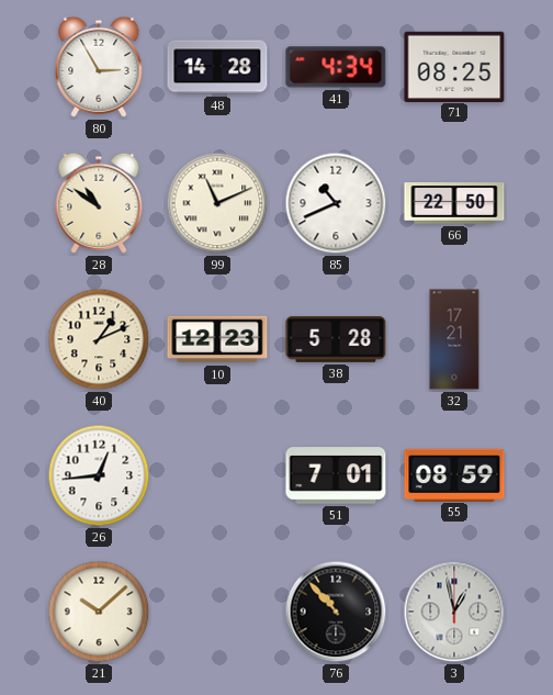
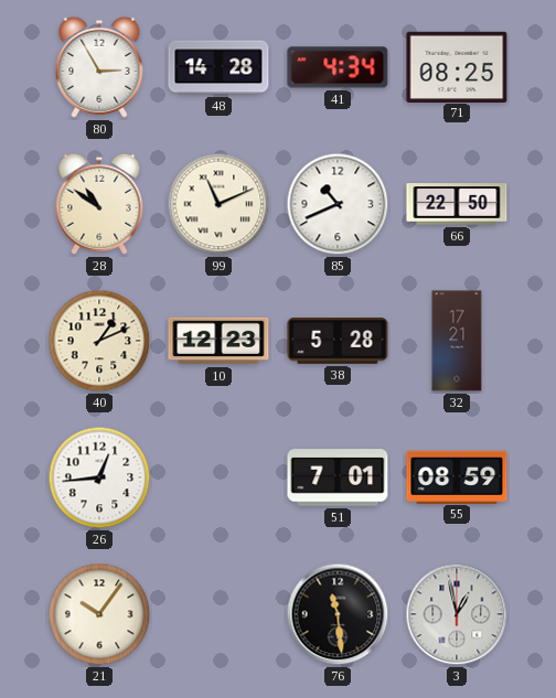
21: 10:08 -> 10:06
76: 10:53 -> 11:29
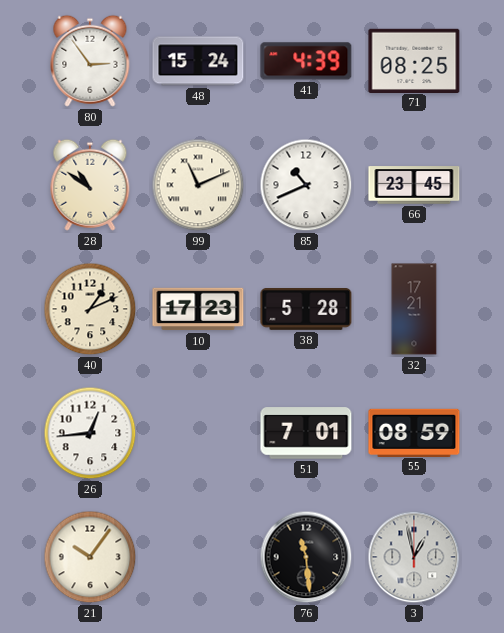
80: 2:55 -> 2:54
48: 14:28 -> 15:24
41: 4:34 -> 4:39
66: 22:50 -> 23:45
10: 12:23 -> 17:23
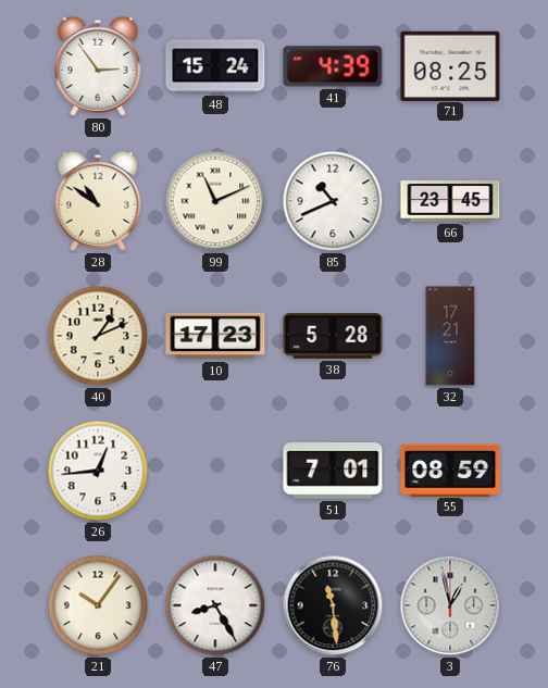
47: none -> 8:25
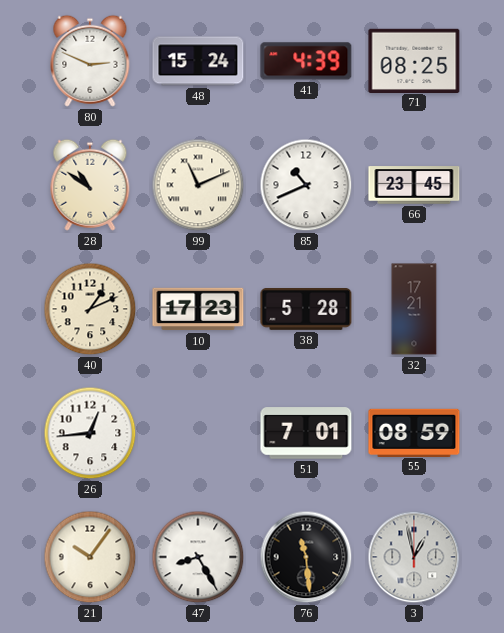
80: 2:54 -> 2:49
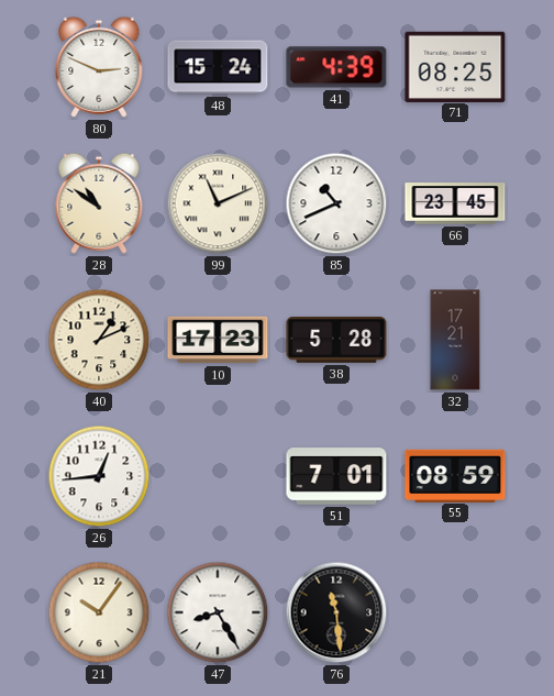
3: 12:58 -> none
